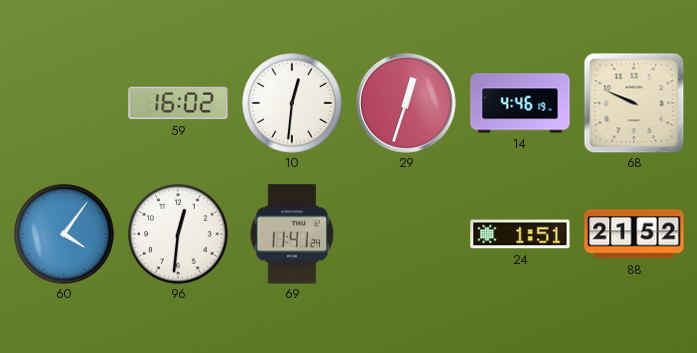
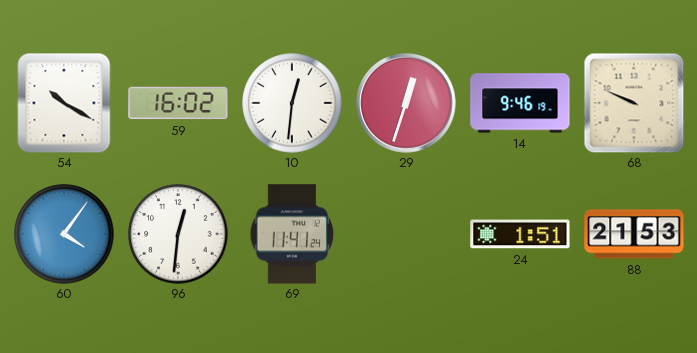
54: none -> 10:20
14: 4:46 -> 9:46
88: 21:52 -> 21:53
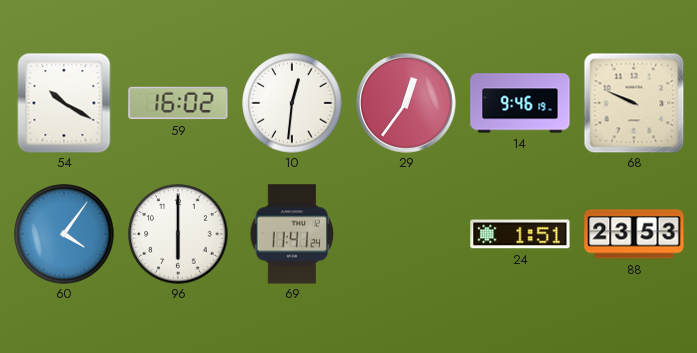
29: 12:33 -> 12:36
96: 12:31 -> 6:00
88: 21:53 -> 23:53
